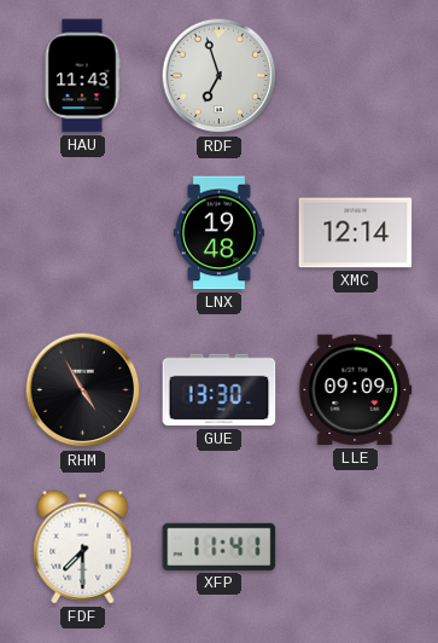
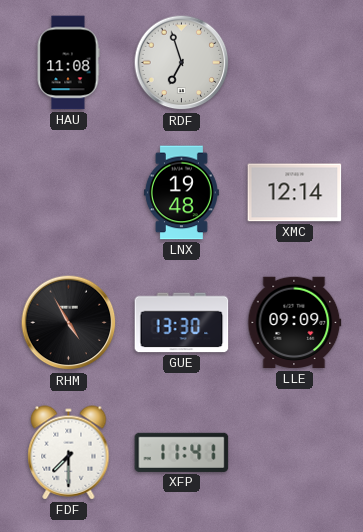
HAU: 11:43 -> 11:08
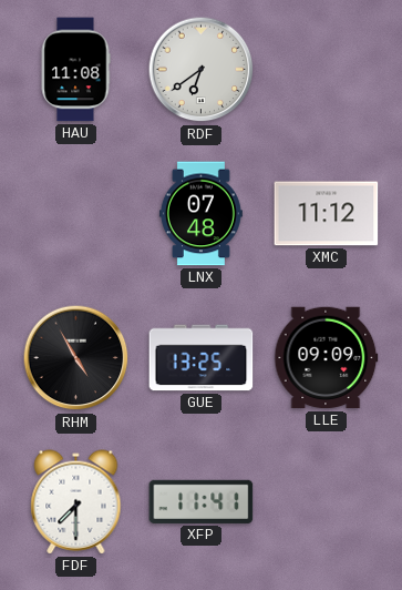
RDF: 6:57 -> 6:39
LNX: 19:48 -> 07:48
XMC: 12:14 -> 11:12
GUE: 13:30 -> 13:25
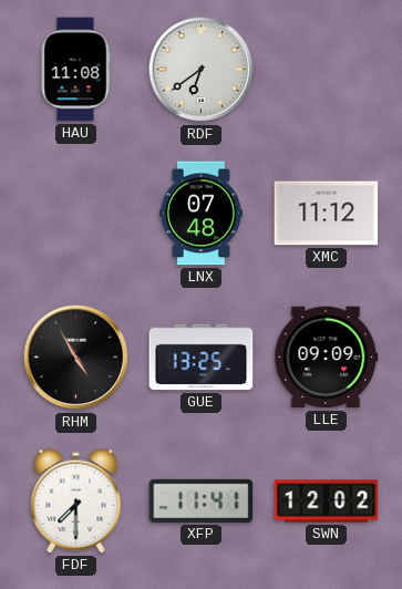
SWN: none -> 12:02
